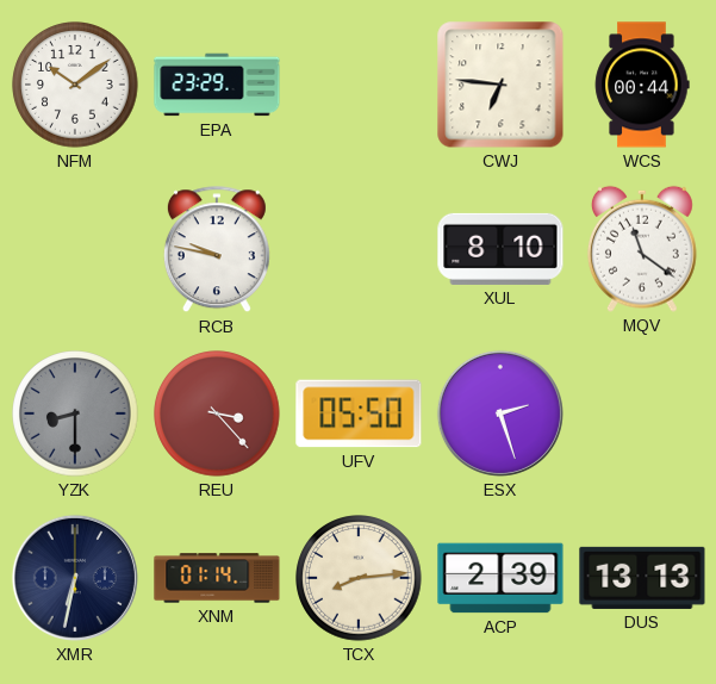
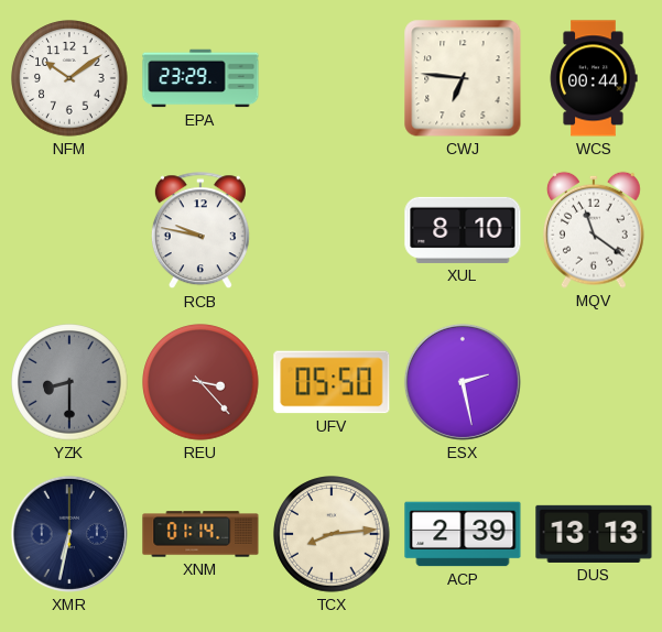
ESX: 2:27 -> 2:28
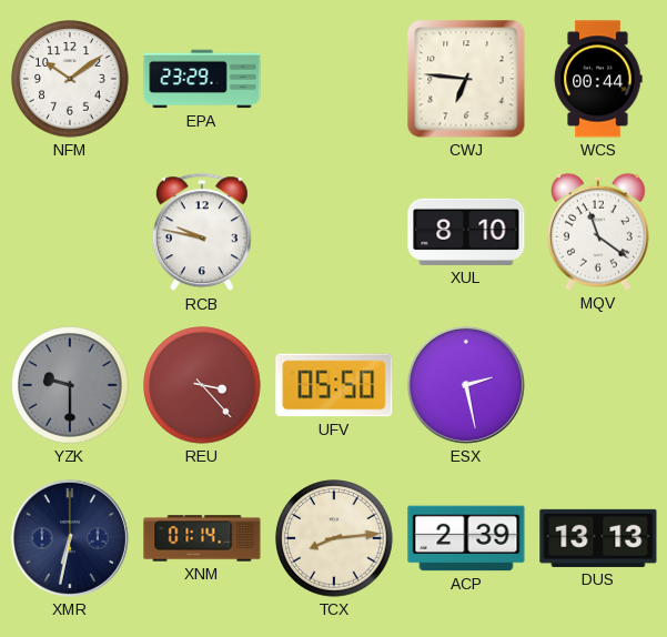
YZK: 8:30 -> 9:30
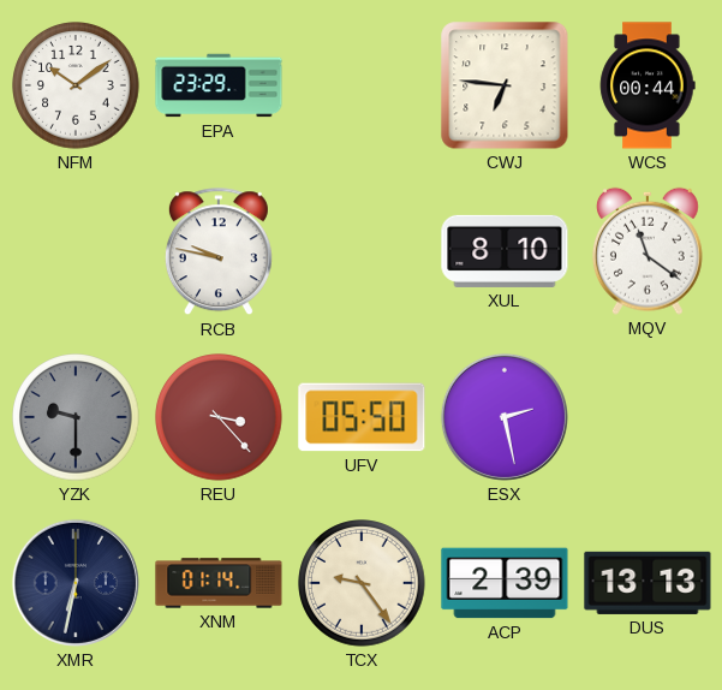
TCX: 8:14 -> 9:24
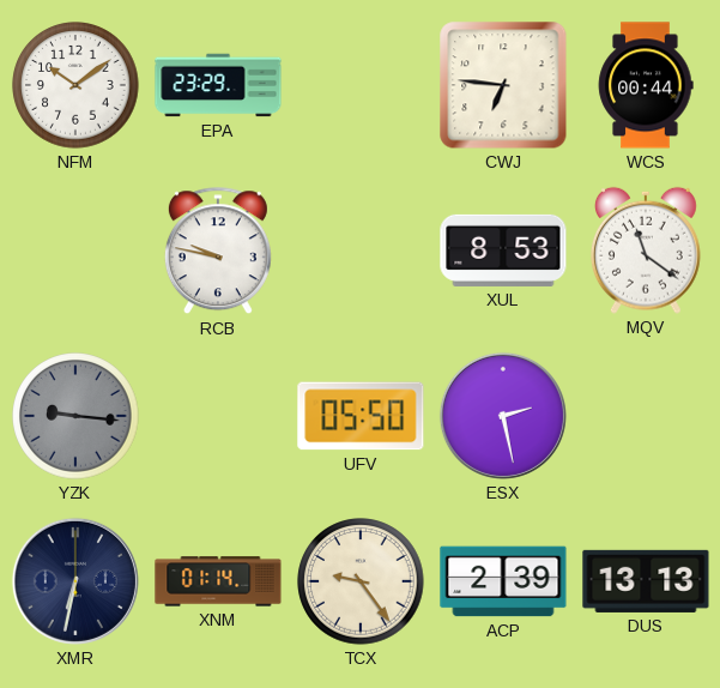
XUL: 8:10 -> 8:53
YZK: 9:30 -> 9:16
REU: 3:23 -> none
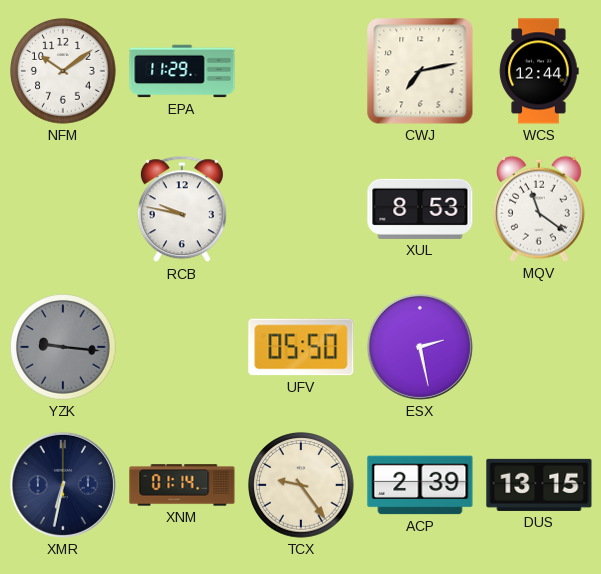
EPA: 23:29 -> 11:29
CWJ: 6:46 -> 7:13
WCS: 00:44 -> 12:44
DUS: 13:13 -> 13:15
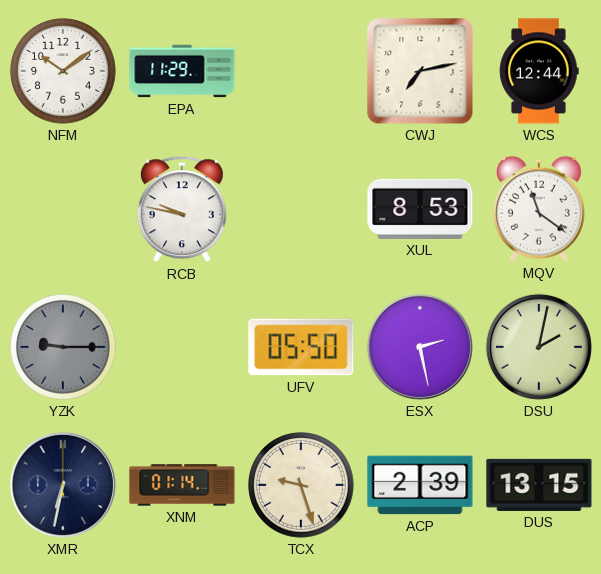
YZK: 9:16 -> 9:15
DSU: none -> 2:02
TCX: 9:24 -> 9:27
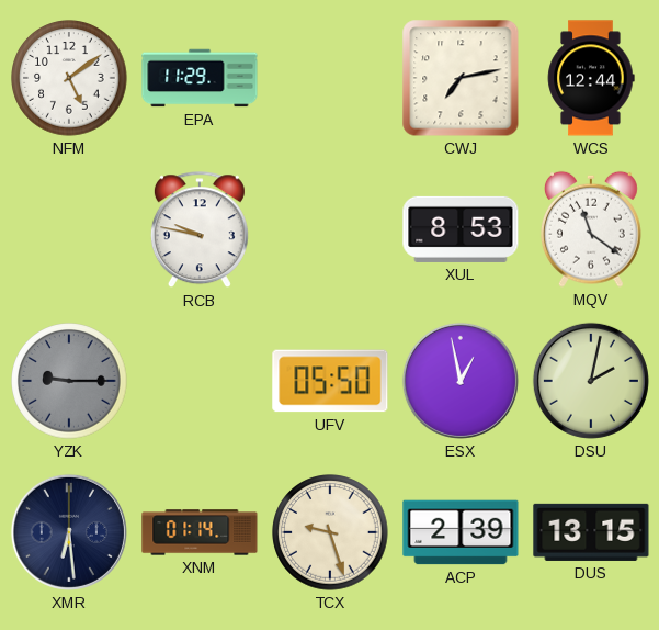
NFM: 10:09 -> 5:09
ESX: 2:28 -> 12:58
XMR: 6:32 -> 6:29
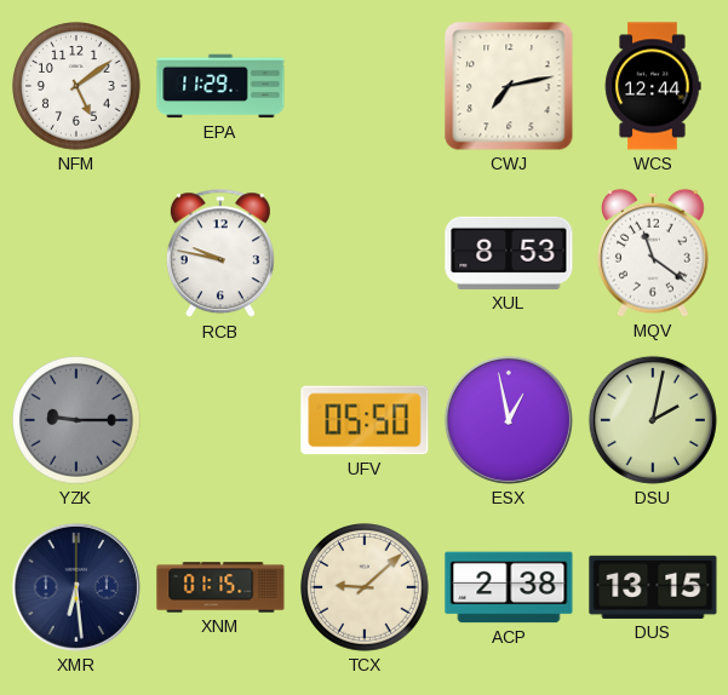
XNM: 01:14 -> 01:15
TCX: 9:27 -> 9:08
ACP: 2:39 -> 2:38
